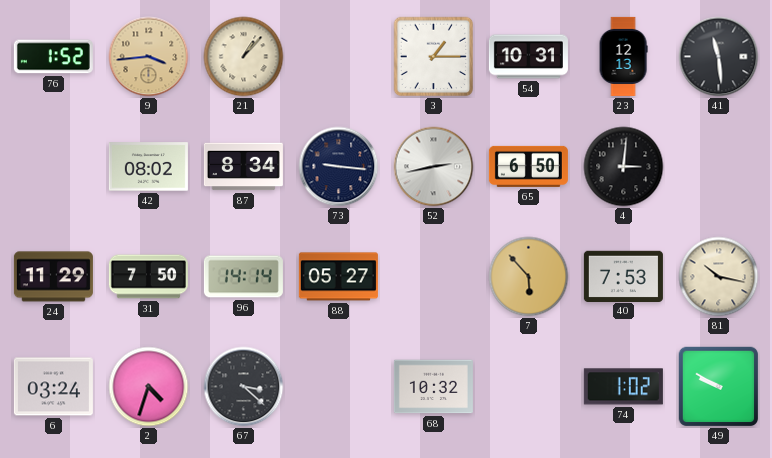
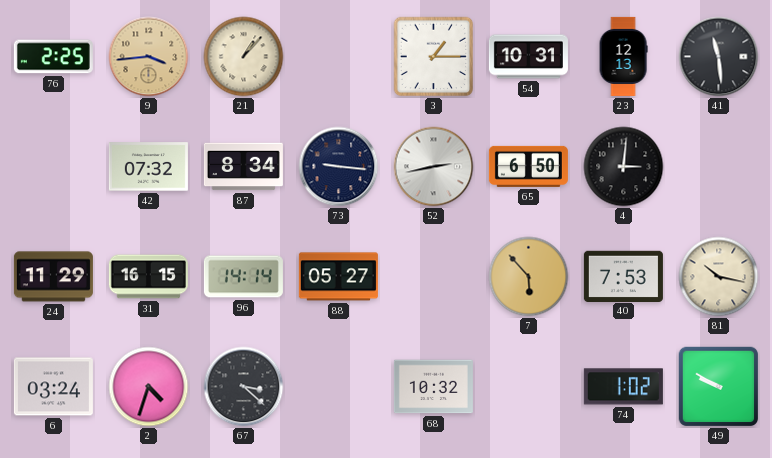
76: 1:52 -> 2:25
42: 08:02 -> 07:32
31: 7:50 -> 16:15
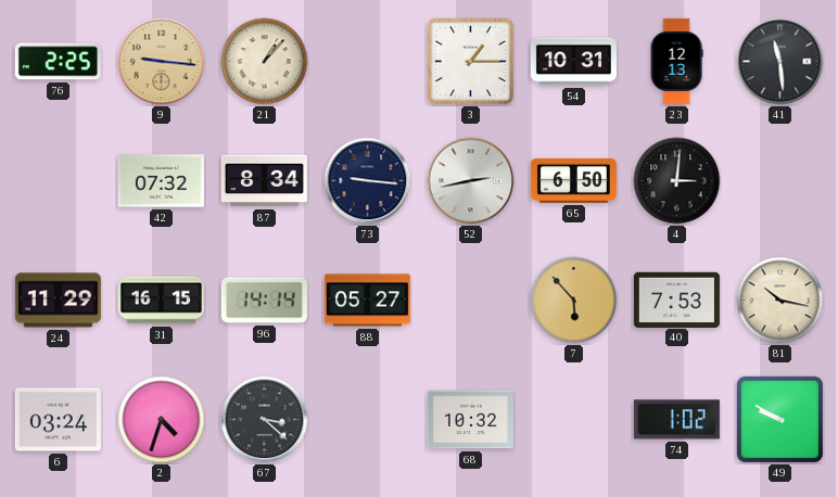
9: 3:44 -> 9:16
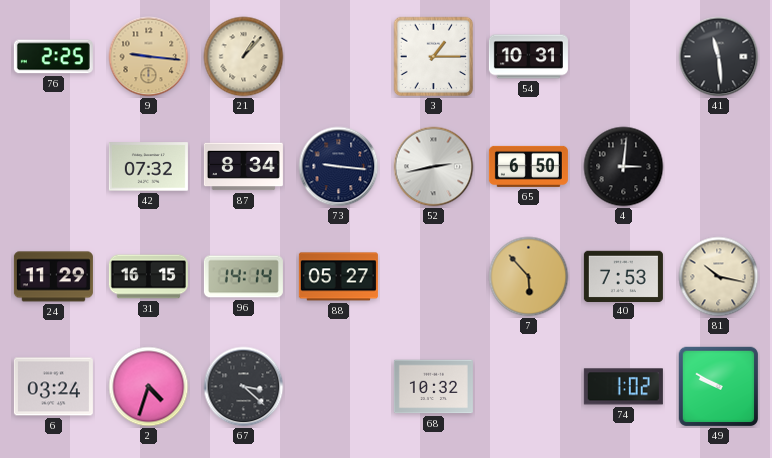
23: 12:13 -> none
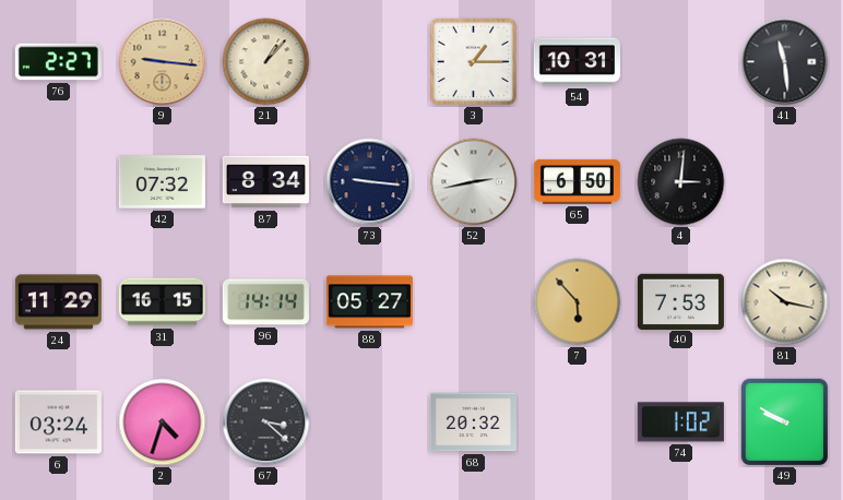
76: 2:25 -> 2:27
68: 10:32 -> 20:32
